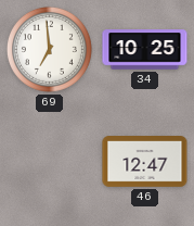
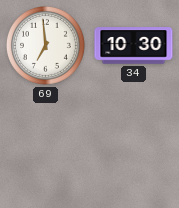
34: 10:25 -> 10:30
46: 12:47 -> none
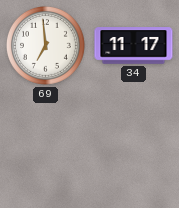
34: 10:30 -> 11:17
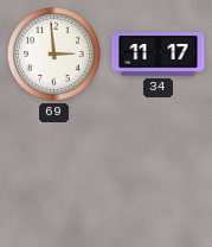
69: 6:59 -> 2:59
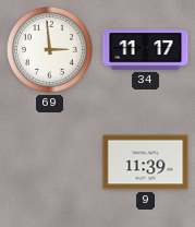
9: none -> 11:39
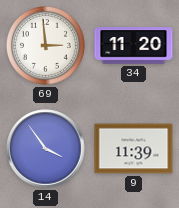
34: 11:17 -> 11:20
14: none -> 3:54
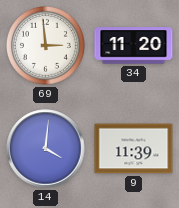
14: 3:54 -> 4:01
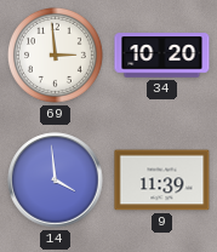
34: 11:20 -> 10:20
14: 4:01 -> 3:59
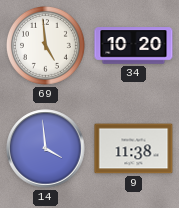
69: 2:59 -> 4:59
9: 11:39 -> 11:38
